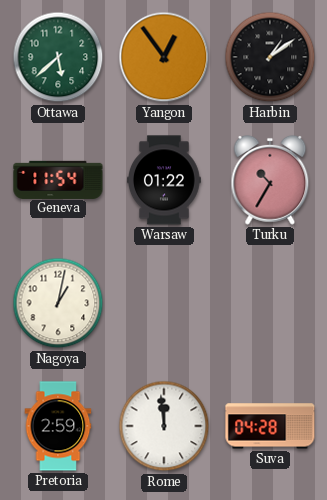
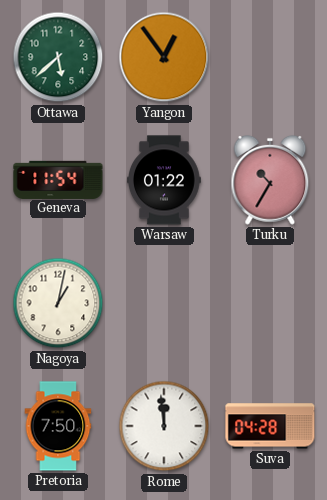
Harbin: 1:09 -> none
Pretoria: 2:59 -> 7:50
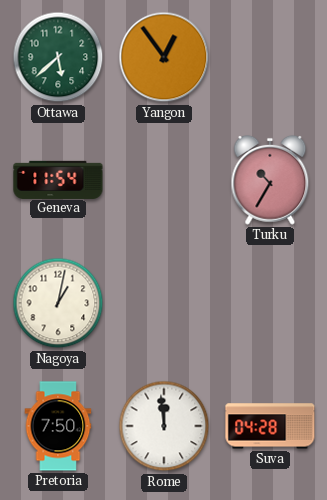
Warsaw: 01:22 -> none
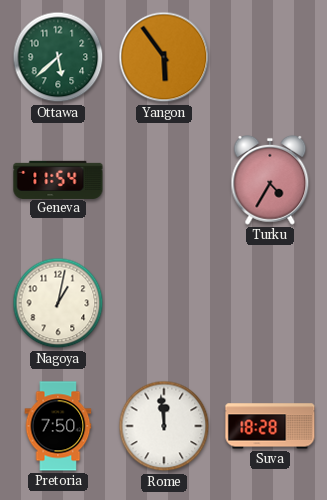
Yangon: 12:54 -> 5:54
Turku: 10:35 -> 4:35
Suva: 04:28 -> 18:28
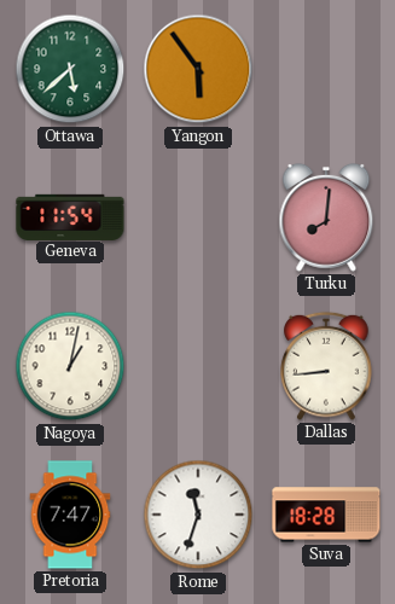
Turku: 4:35 -> 8:01
Dallas: none -> 8:44
Pretoria: 7:50 -> 7:47
Rome: 11:59 -> 11:33
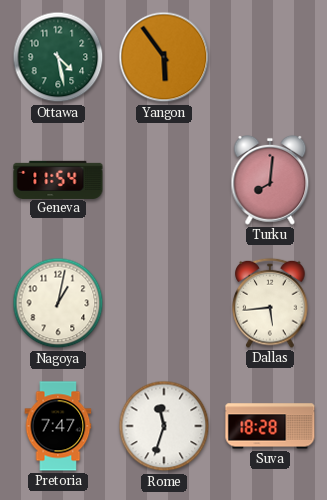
Ottawa: 5:38 -> 4:28
Dallas: 8:44 -> 5:44
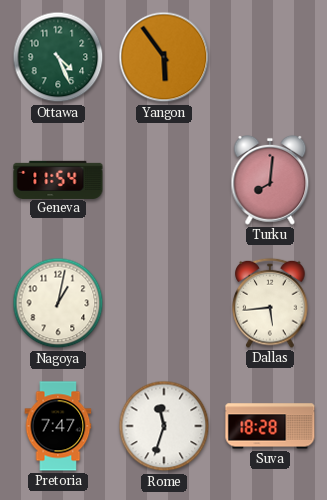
Ottawa: 4:28 -> 4:26
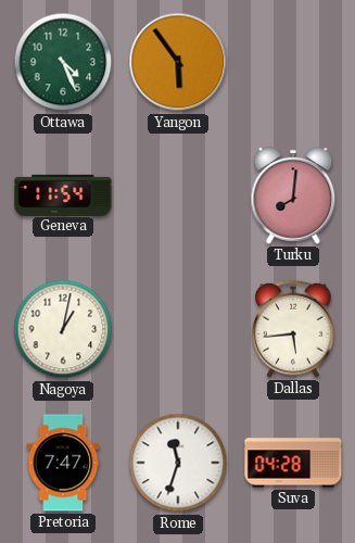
Suva: 18:28 -> 04:28
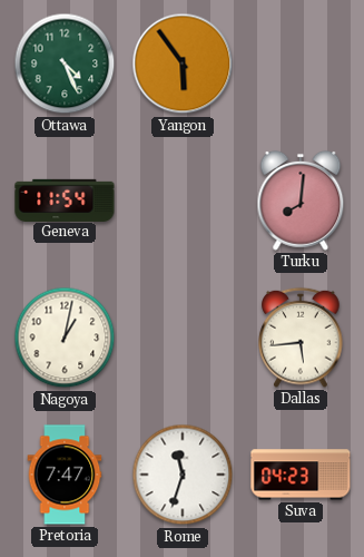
Suva: 04:28 -> 04:23
